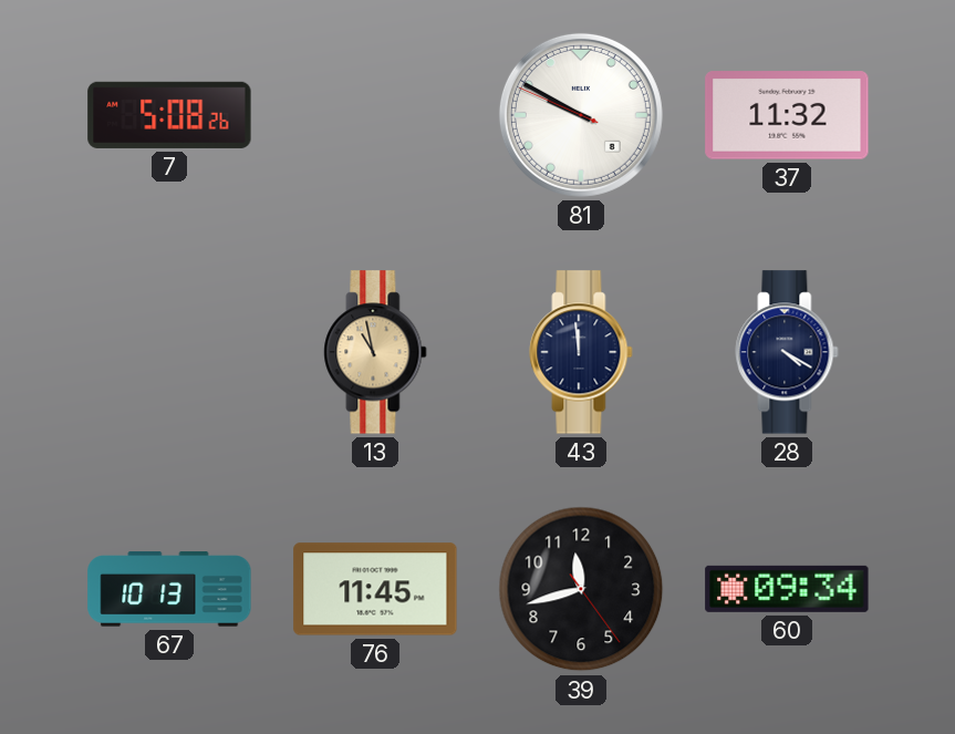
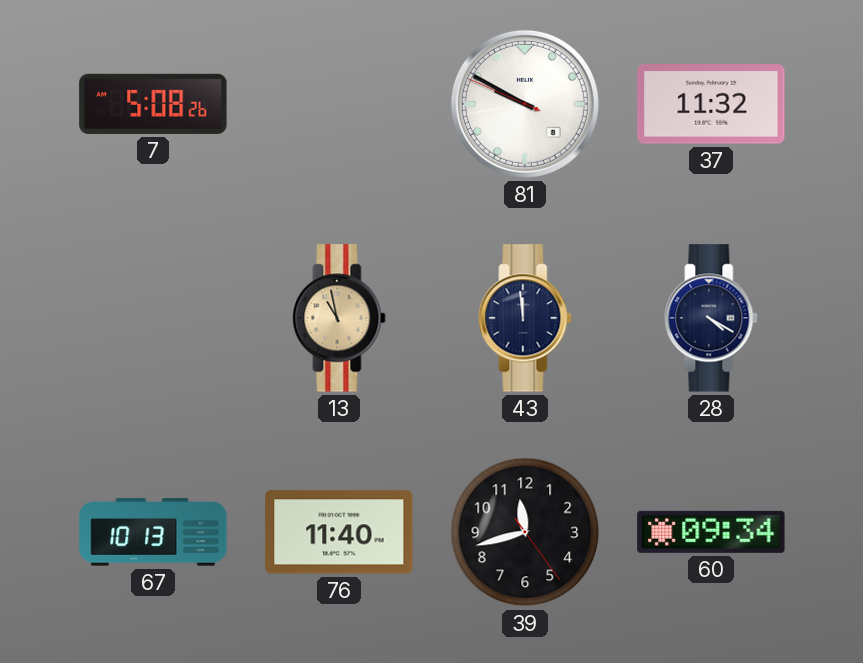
76: 11:45 -> 11:40
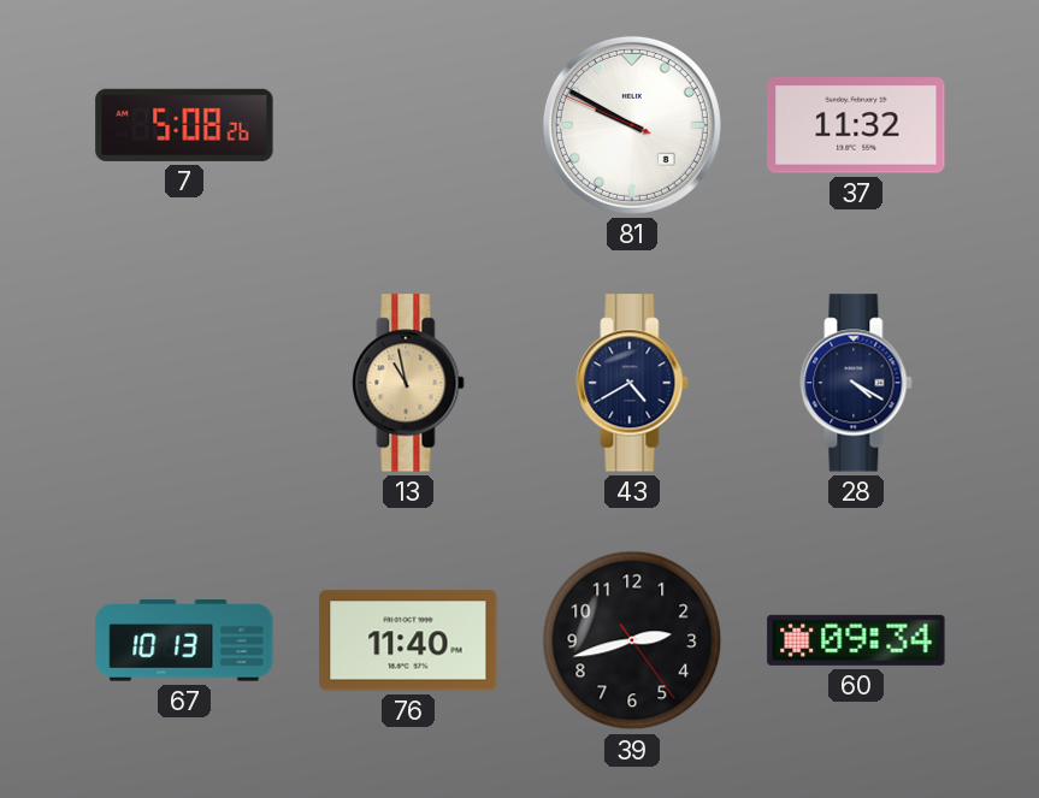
43: 11:59 -> 4:40
39: 11:42 -> 2:42
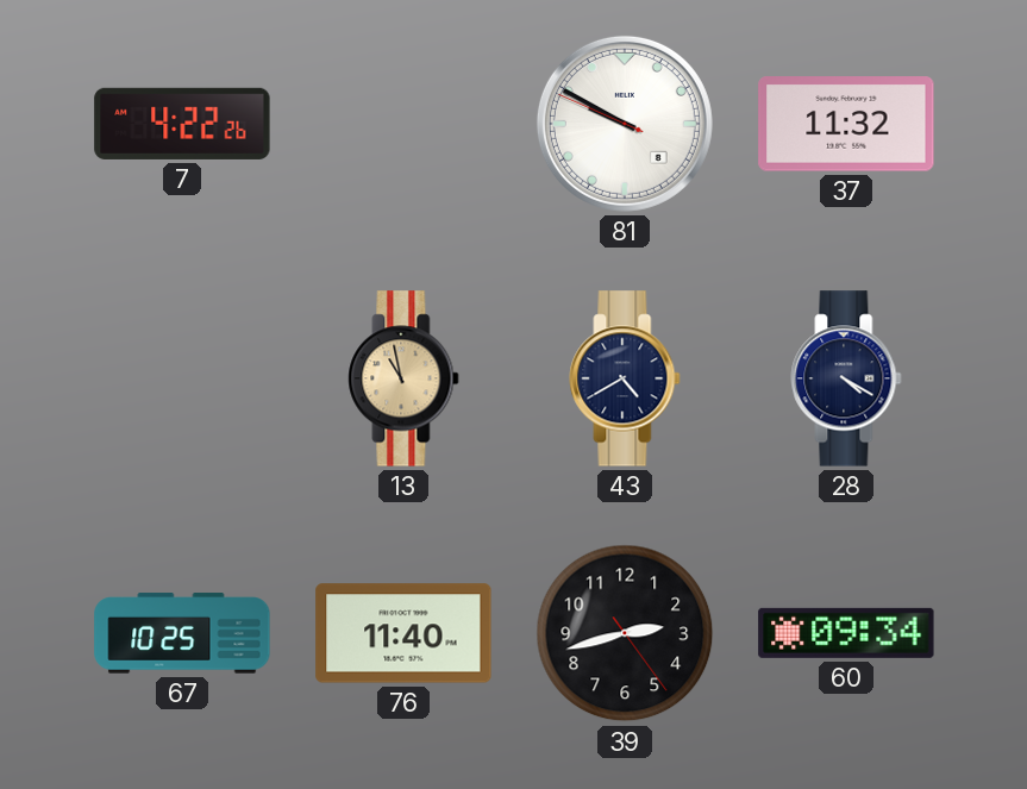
7: 5:08 -> 4:22
67: 10:13 -> 10:25
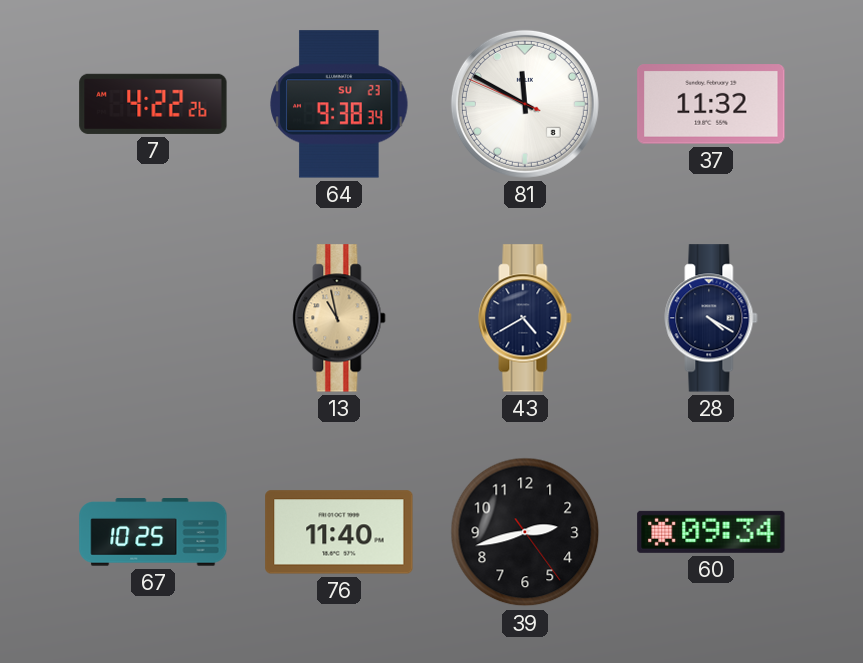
64: none -> 9:38
81: 9:49 -> 11:49
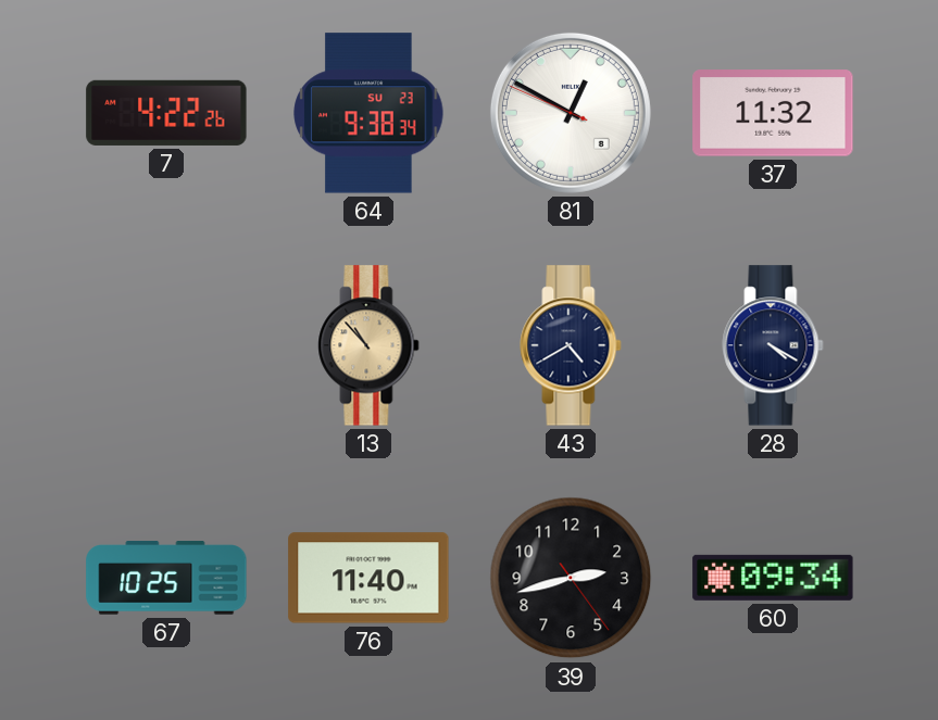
81: 11:49 -> 12:49
13: 10:58 -> 10:53
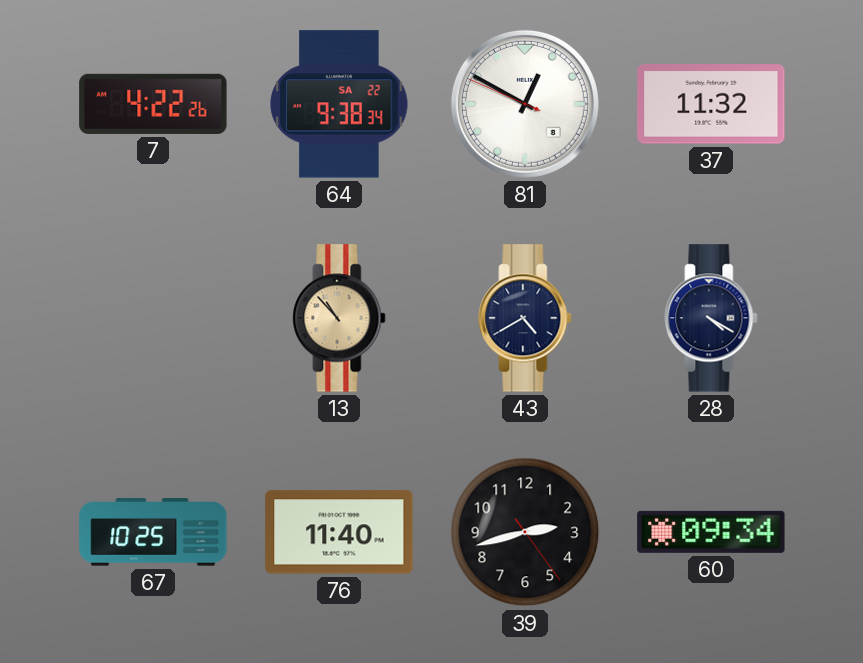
64 date: SU 23 -> SA 22
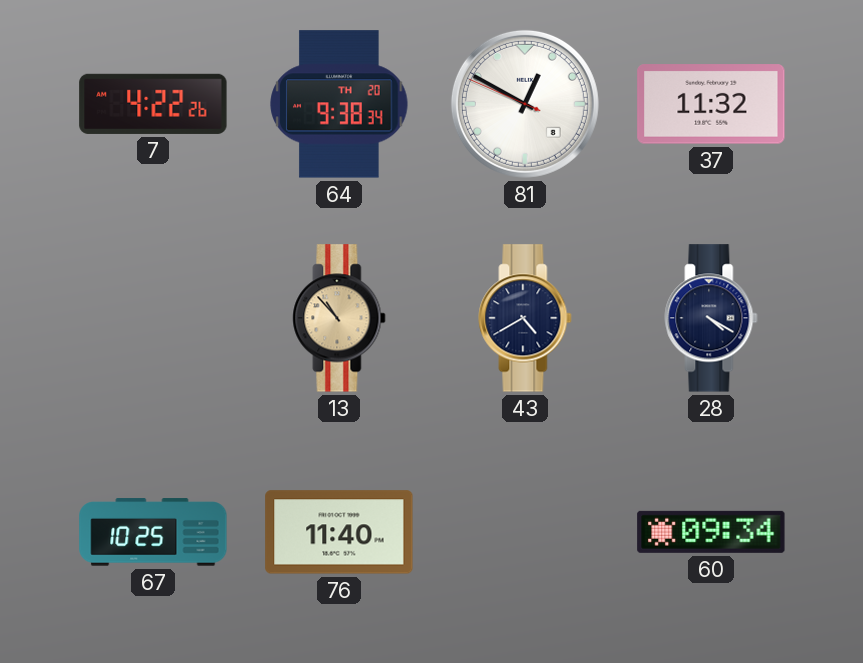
64 date: SA 22 -> TH 20
39: 2:42 -> none
